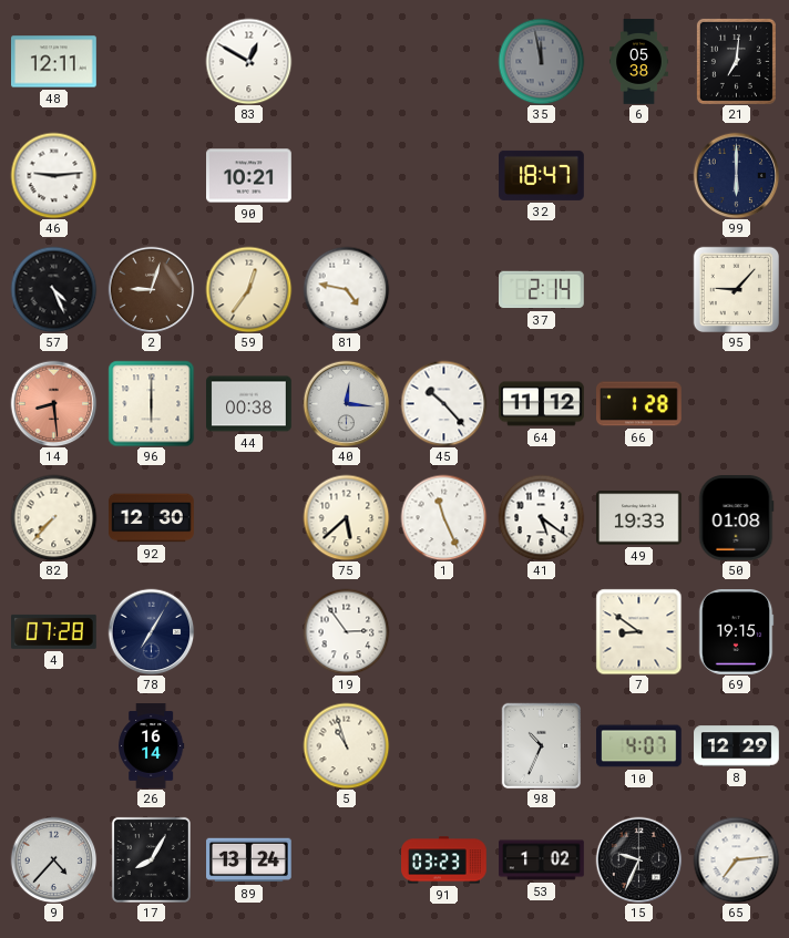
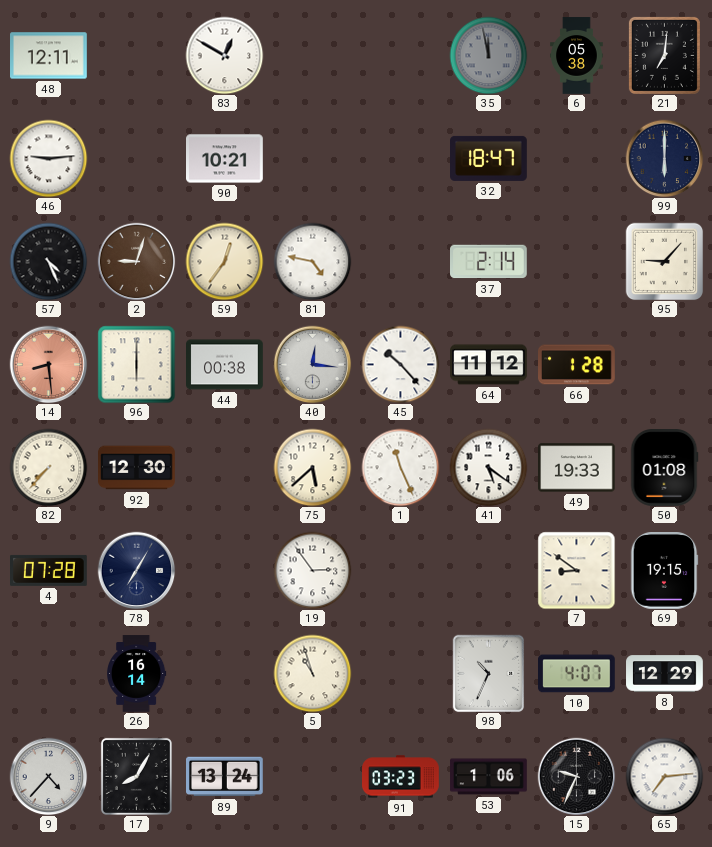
53: 1:02 -> 1:06
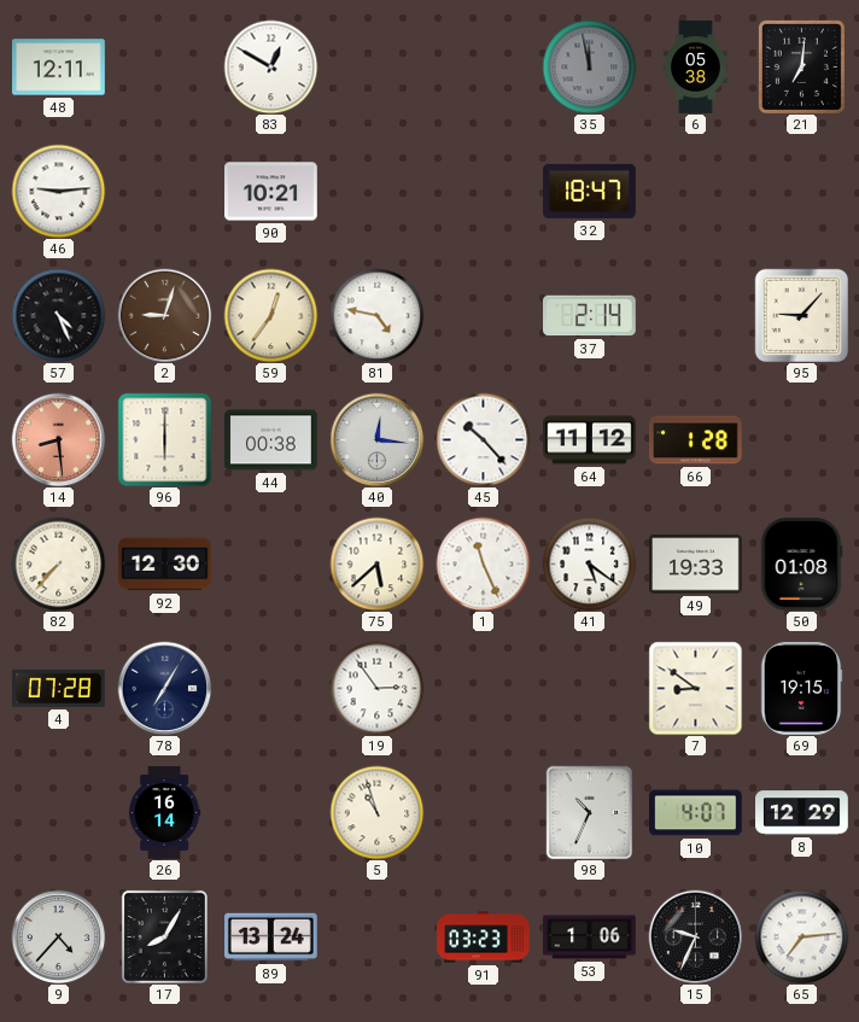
99: 6:00 -> none
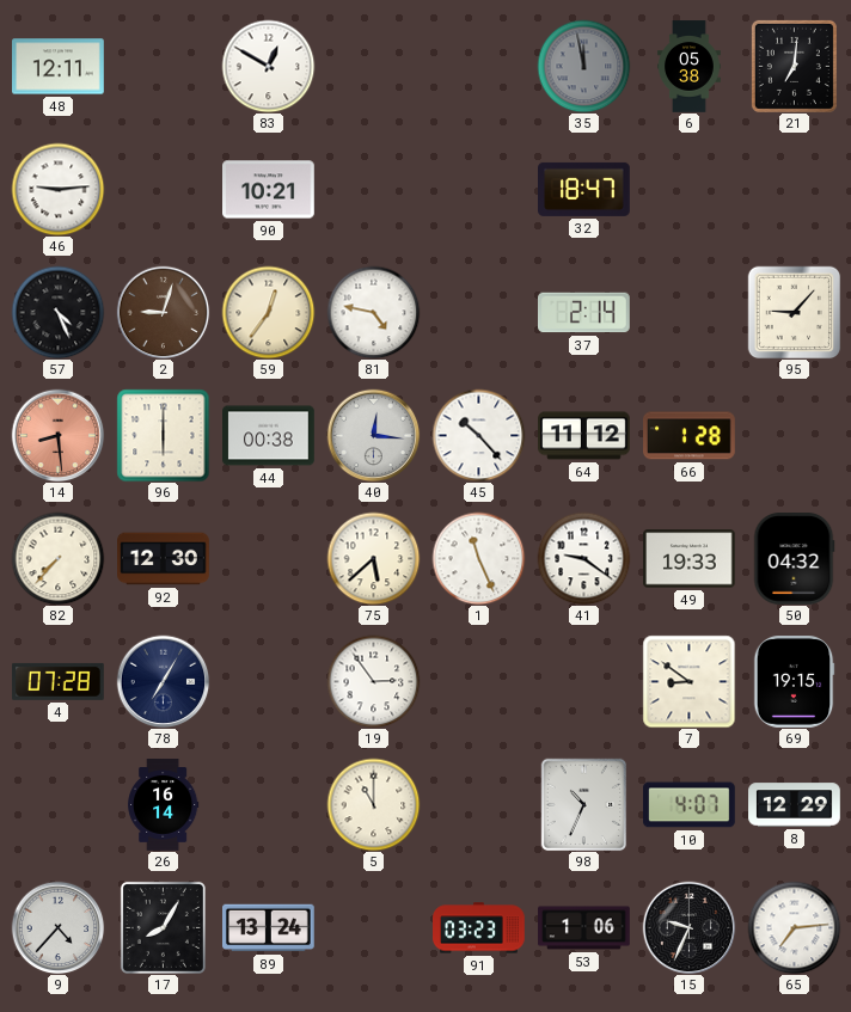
41: 5:21 -> 9:21
50: 01:08 -> 04:32
5: 10:57 -> 11:00
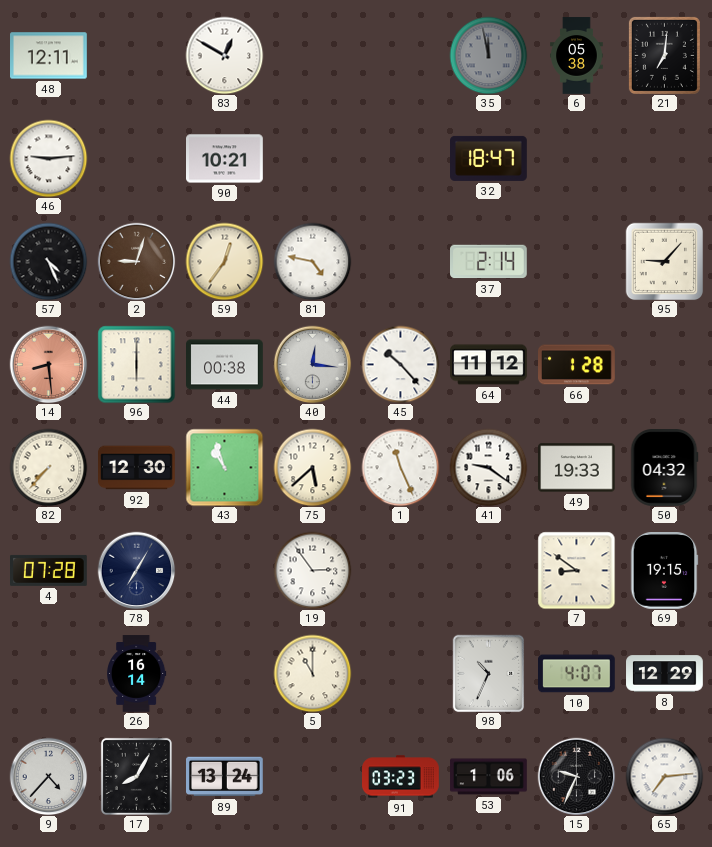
43: none -> 10:57
